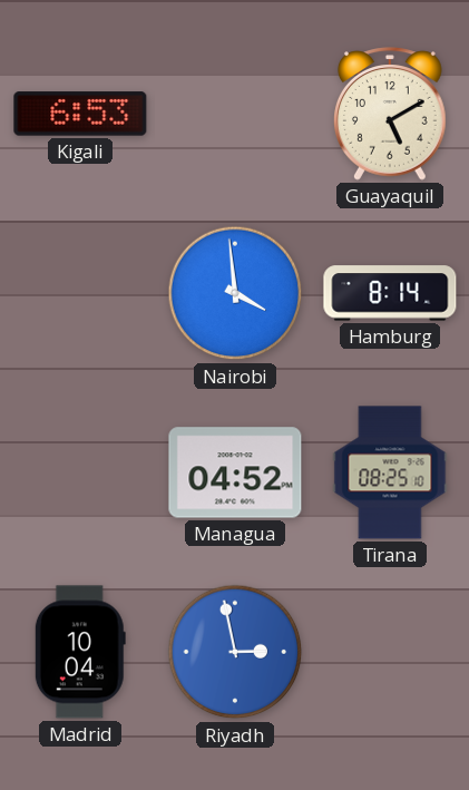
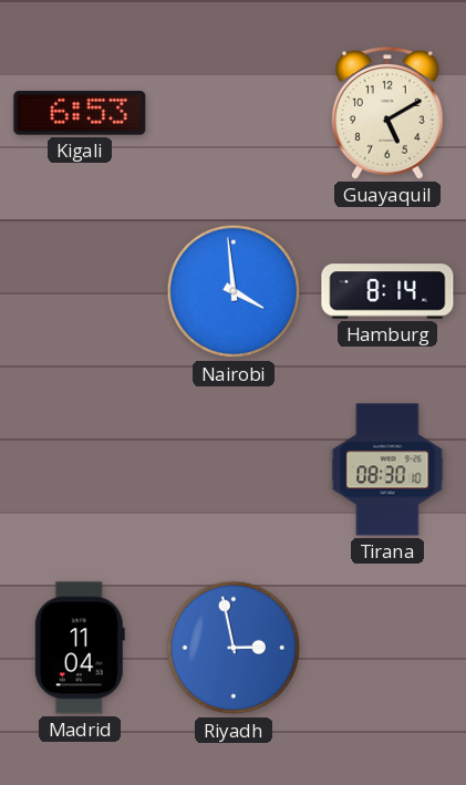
Managua: 04:52 -> none
Tirana: 08:25 -> 08:30
Madrid: 10:04 -> 11:04
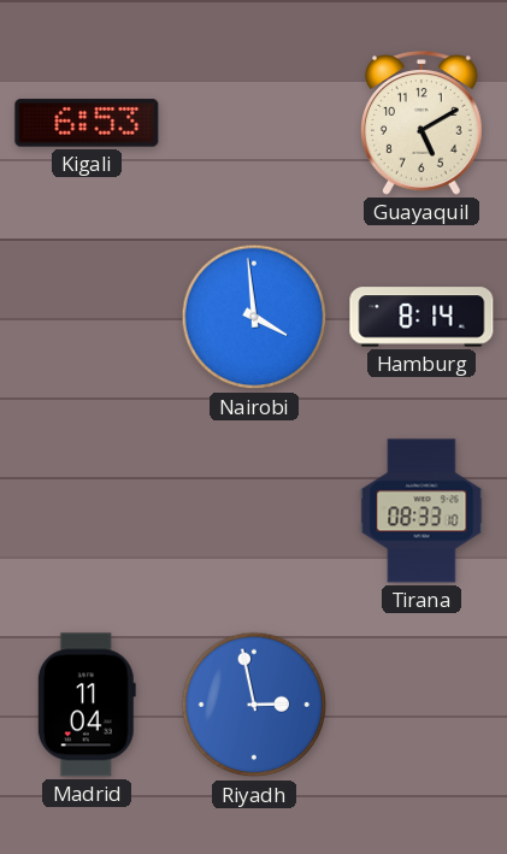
Tirana: 08:30 -> 08:33
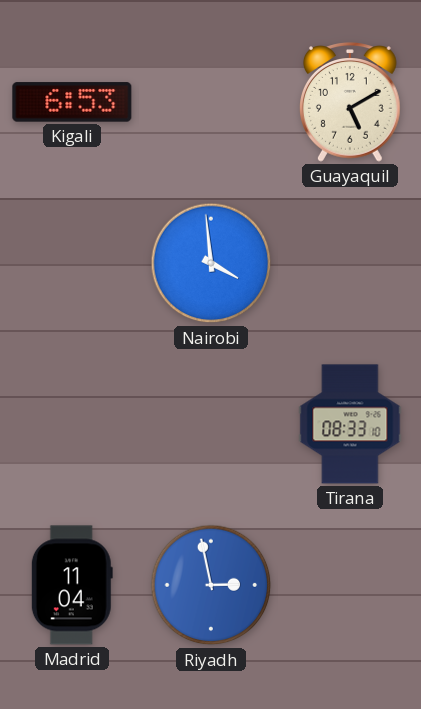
Hamburg: 8:14 -> none
